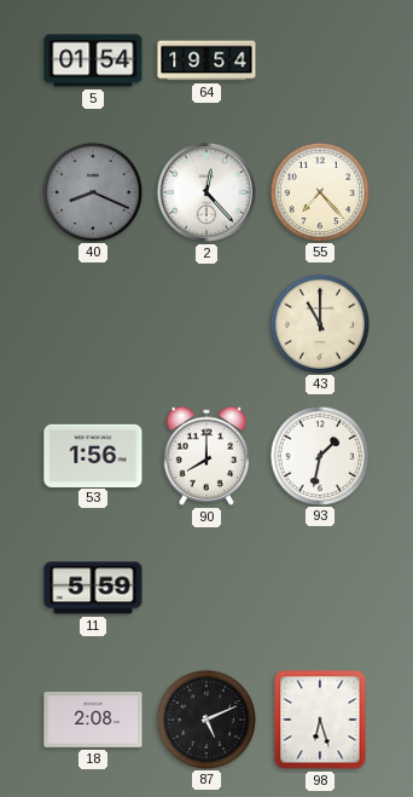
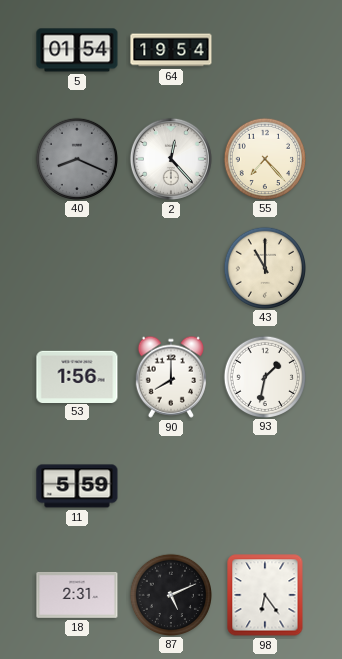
18: 2:08 -> 2:31
98: 6:27 -> 6:24
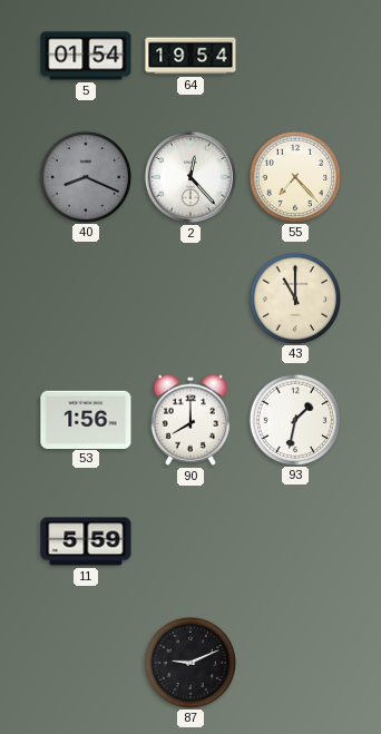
18: 2:31 -> none
87: 5:11 -> 9:11
98: 6:24 -> none
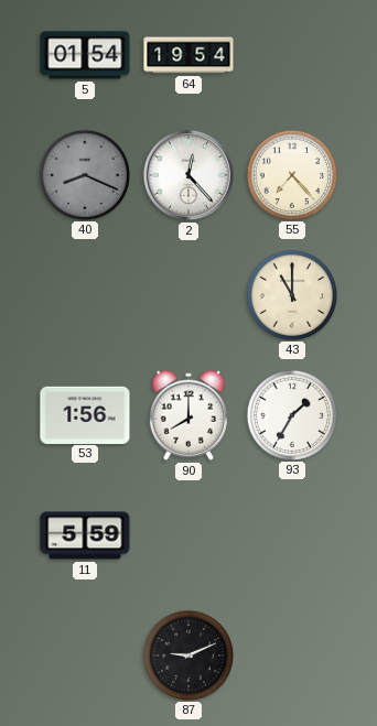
93: 1:32 -> 1:35
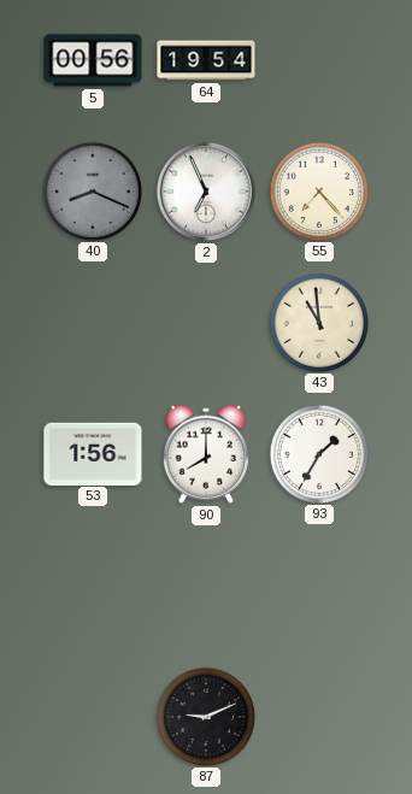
5: 01:54 -> 00:56
2: 12:23 -> 6:56
43: 11:00 -> 10:59
11: 5:59 -> none
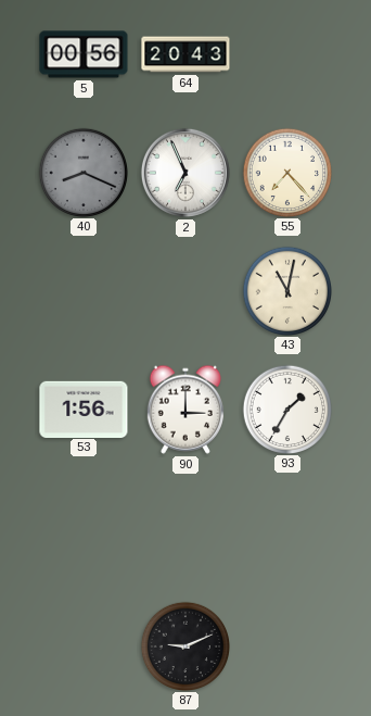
64: 19:54 -> 20:43
43: 10:59 -> 11:02
90: 8:00 -> 3:00
